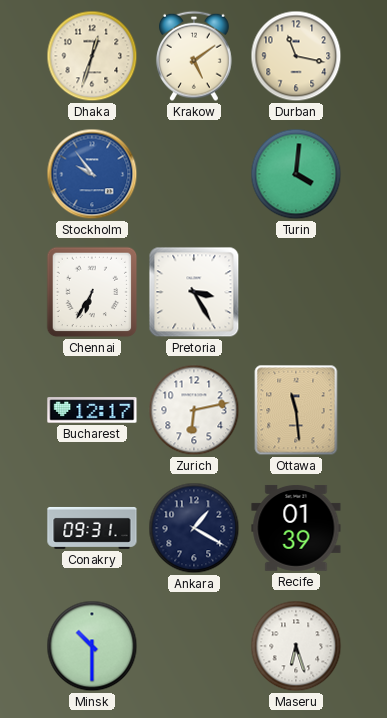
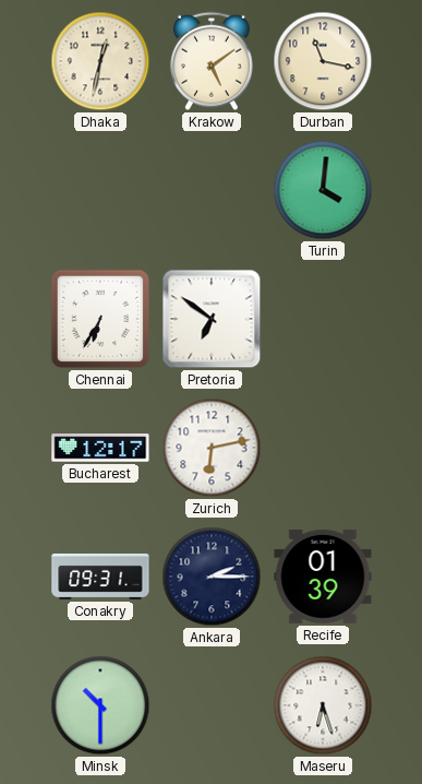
Dhaka: 12:33 -> 12:32
Stockholm: 9:54 -> none
Pretoria: 3:25 -> 6:51
Ottawa: 11:29 -> none
Ankara: 1:20 -> 2:15
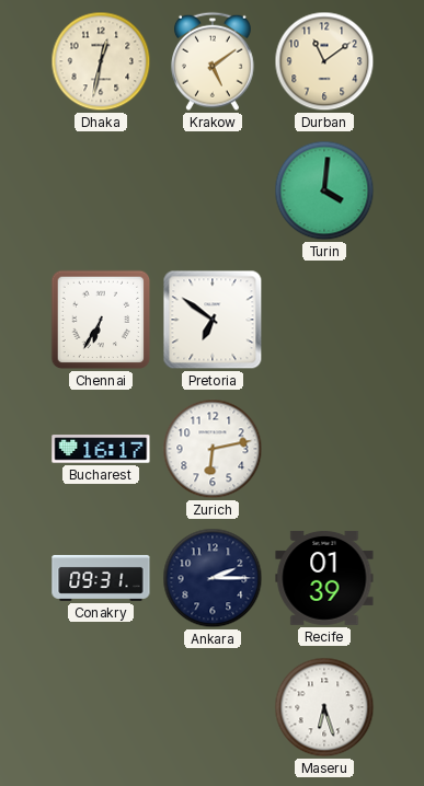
Durban: 11:17 -> 11:09
Bucharest: 12:17 -> 16:17
Minsk: 10:30 -> none
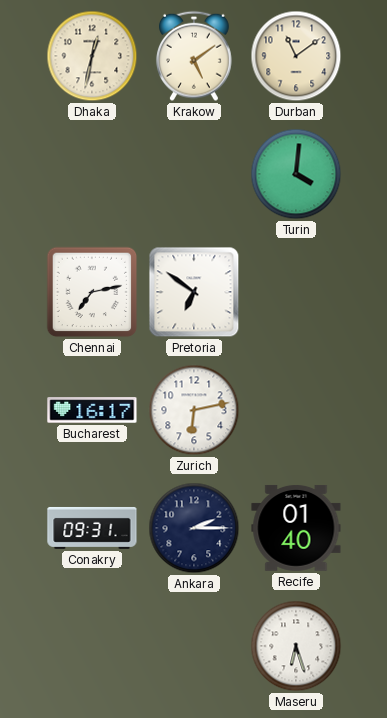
Chennai: 6:35 -> 7:13
Recife: 01:39 -> 01:40
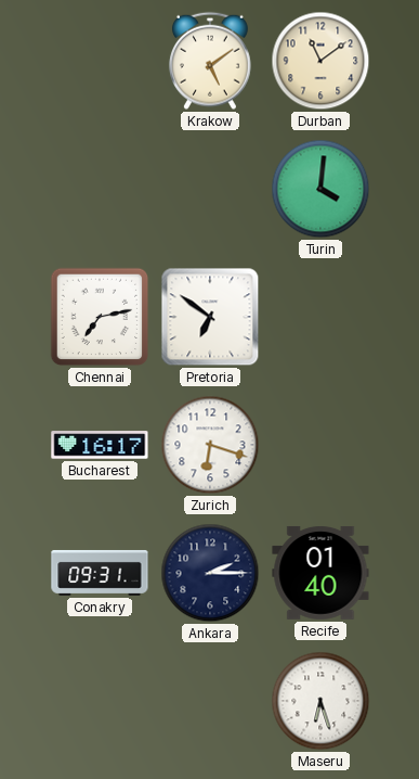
Dhaka: 12:32 -> none
Zurich: 6:13 -> 6:18
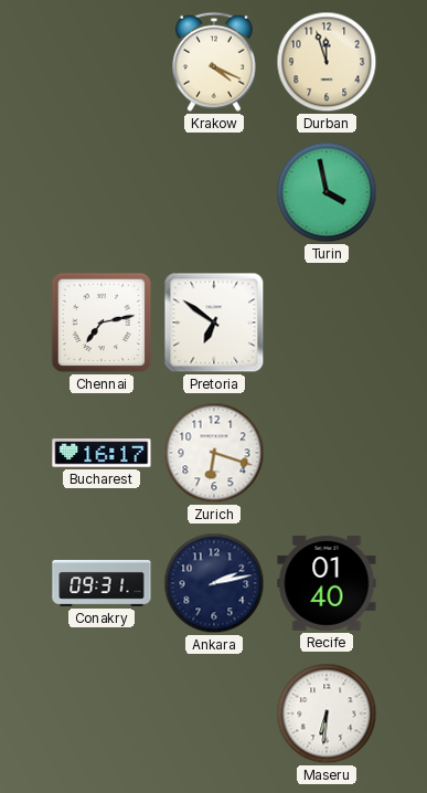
Krakow: 5:09 -> 4:19
Durban: 11:09 -> 11:57
Turin: 4:01 -> 3:58
Ankara: 2:15 -> 2:13
Maseru: 6:27 -> 6:31
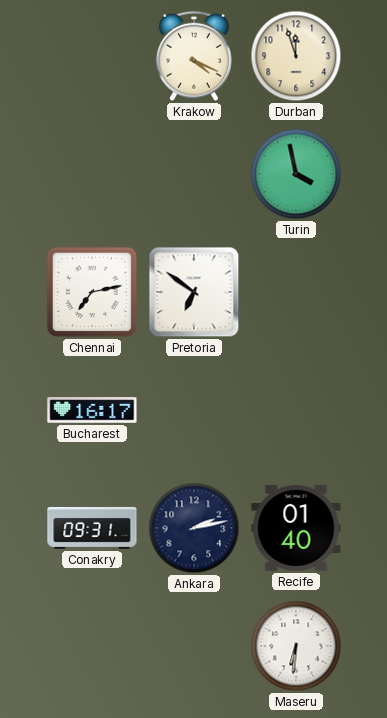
Zurich: 6:18 -> none
